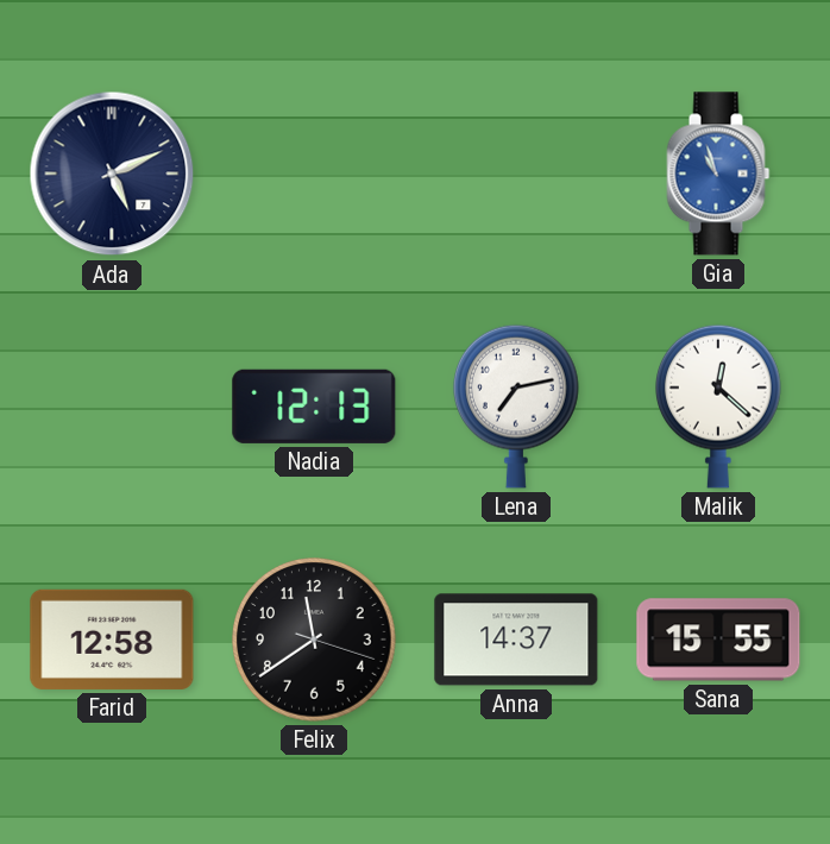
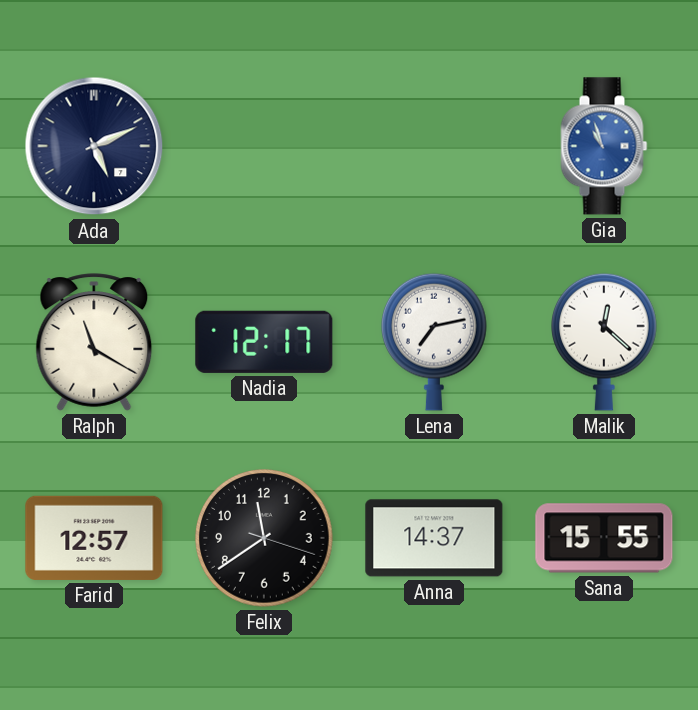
Ralph: none -> 11:20
Nadia: 12:13 -> 12:17
Farid: 12:58 -> 12:57
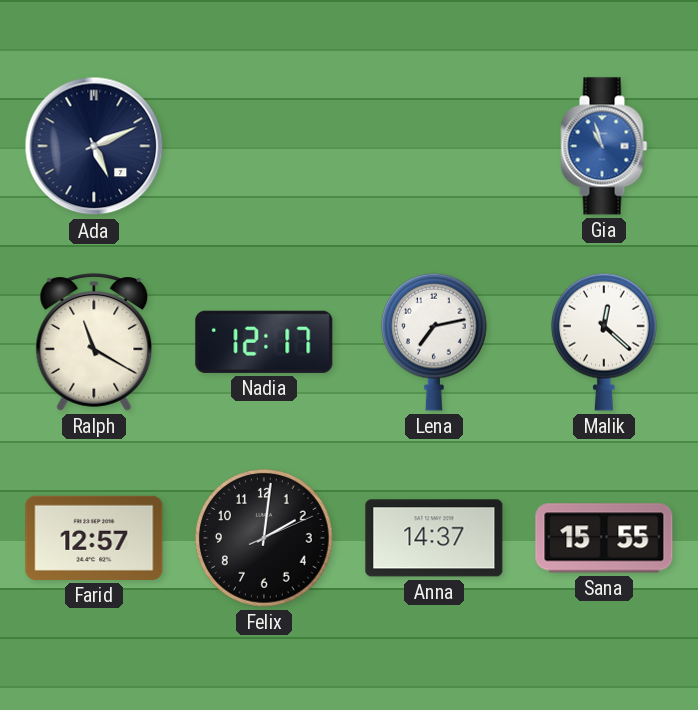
Felix: 11:39 -> 2:01
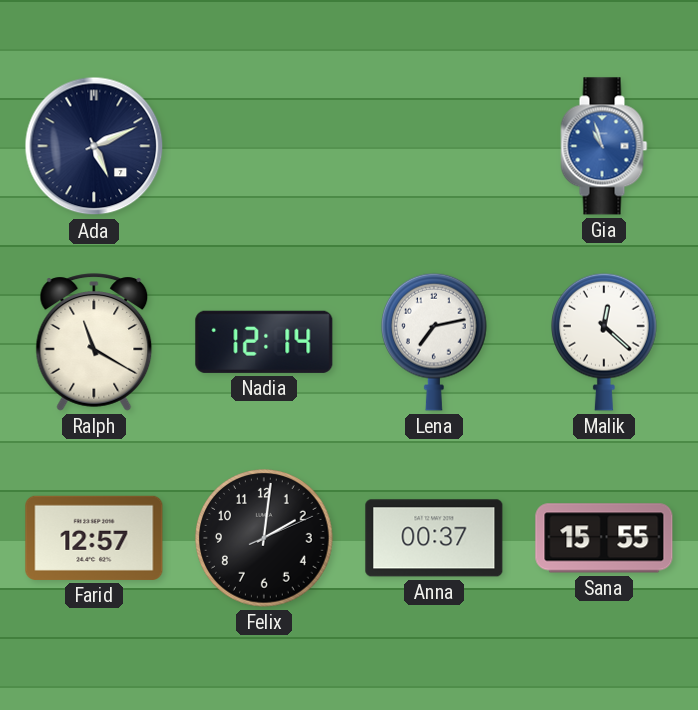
Nadia: 12:17 -> 12:14
Anna: 14:37 -> 00:37
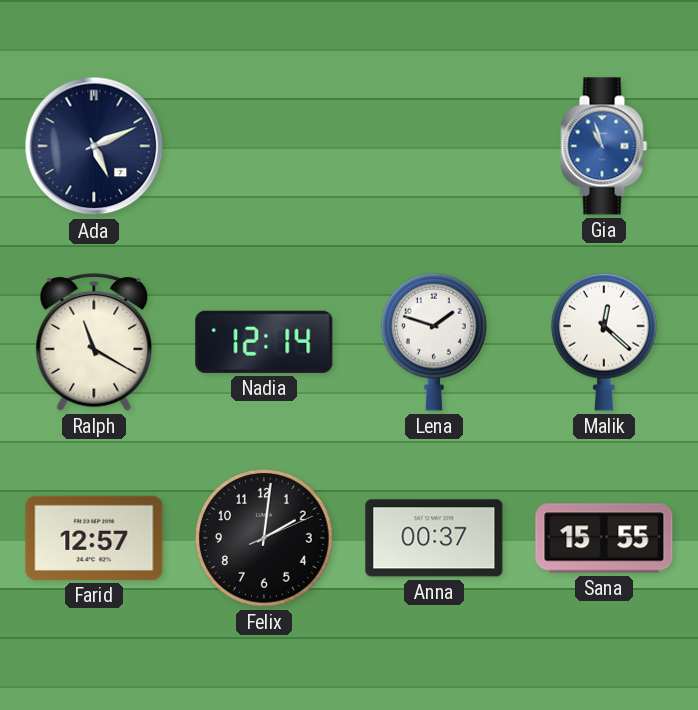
Lena: 7:13 -> 1:48
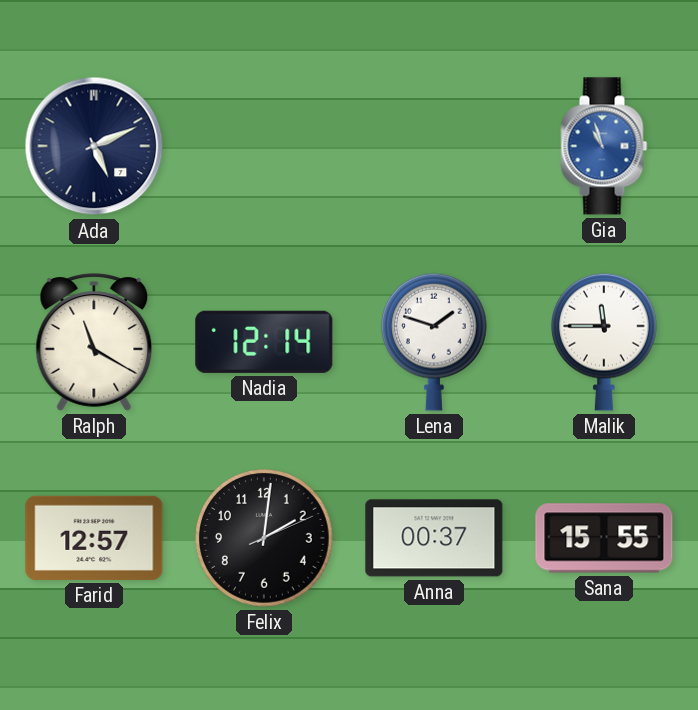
Malik: 12:22 -> 11:45
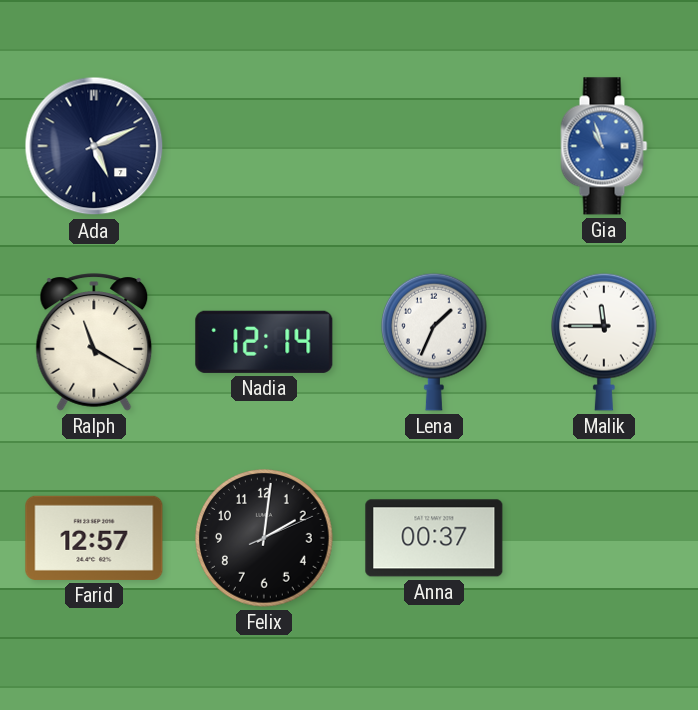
Lena: 1:48 -> 1:34
Sana: 15:55 -> none
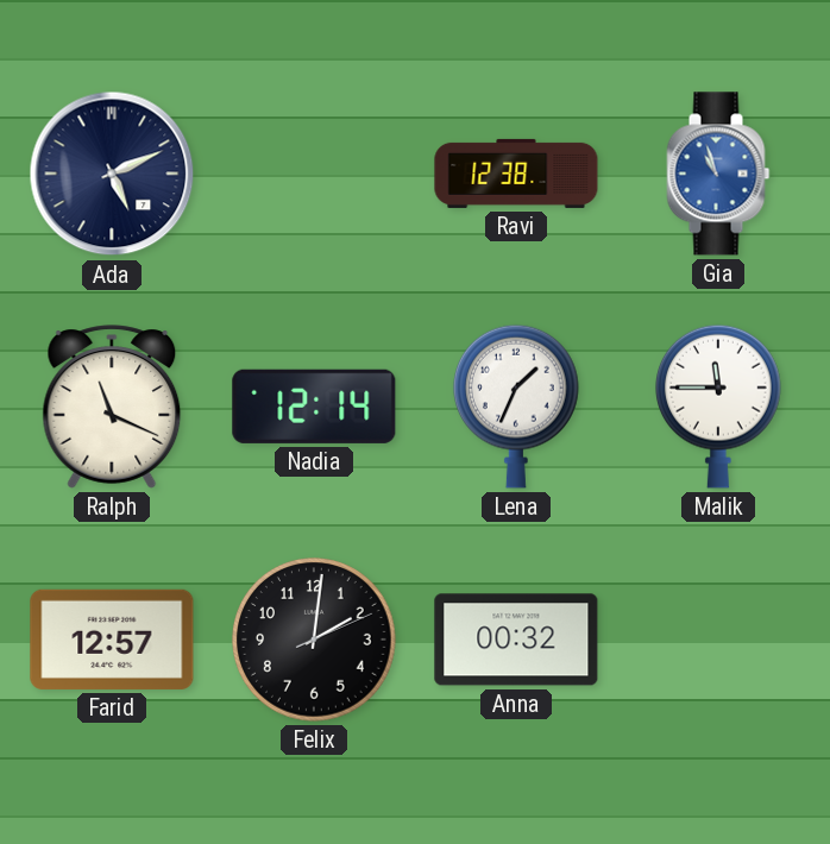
Ravi: none -> 12:38
Ralph: 11:20 -> 11:19
Anna: 00:37 -> 00:32
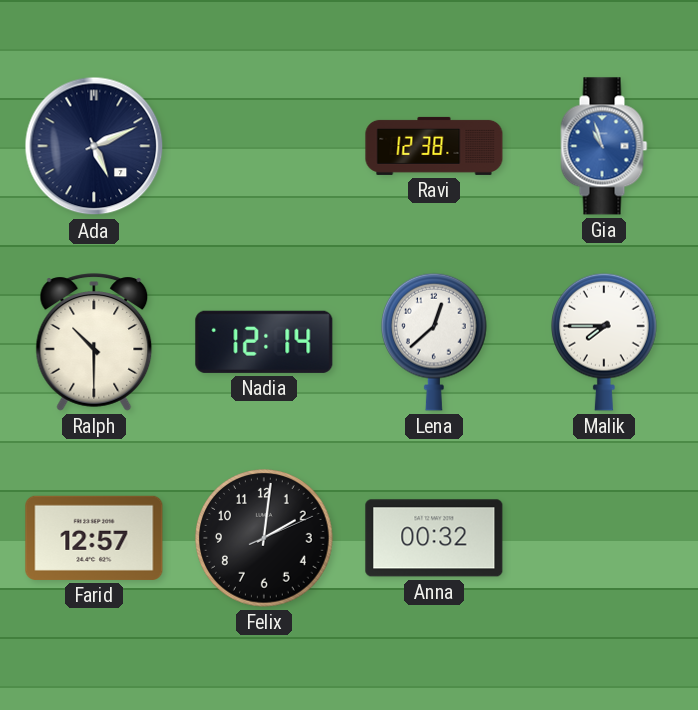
Ralph: 11:19 -> 10:30
Lena: 1:34 -> 12:38
Malik: 11:45 -> 7:45
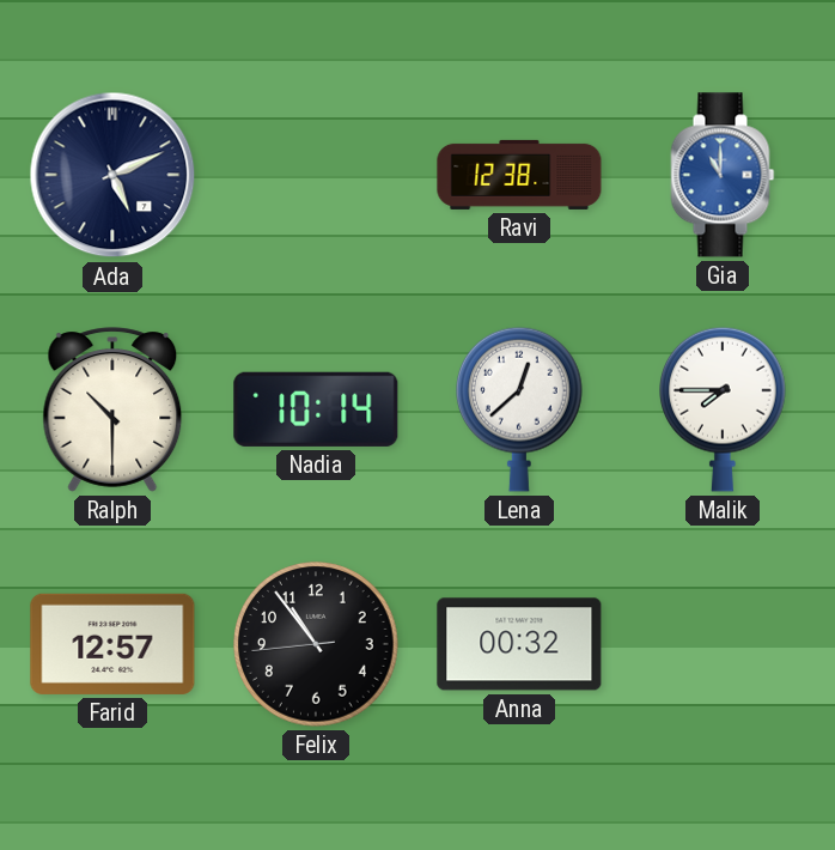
Gia: 10:57 -> 11:00
Nadia: 12:14 -> 10:14
Felix: 2:01 -> 10:53
